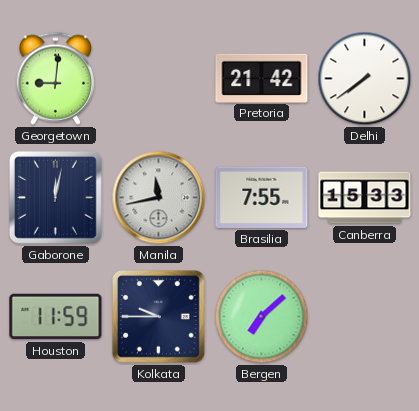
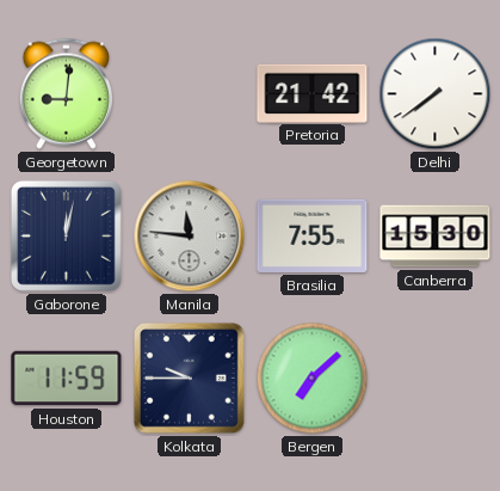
Manila: 11:43 -> 11:46
Canberra: 15:33 -> 15:30
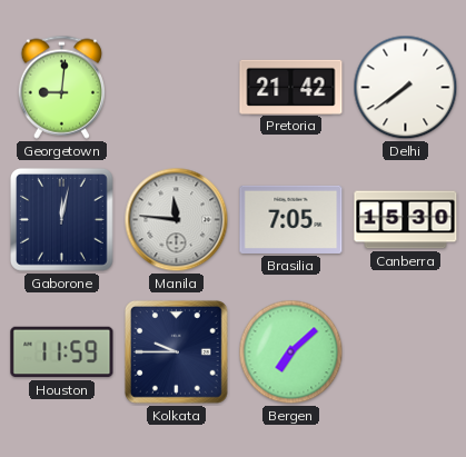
Brasilia: 7:55 -> 7:05
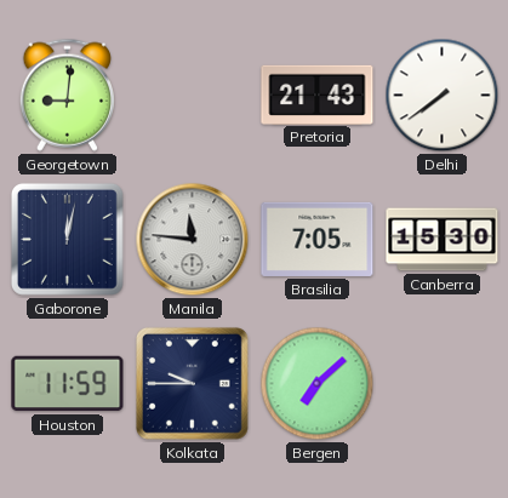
Pretoria: 21:42 -> 21:43
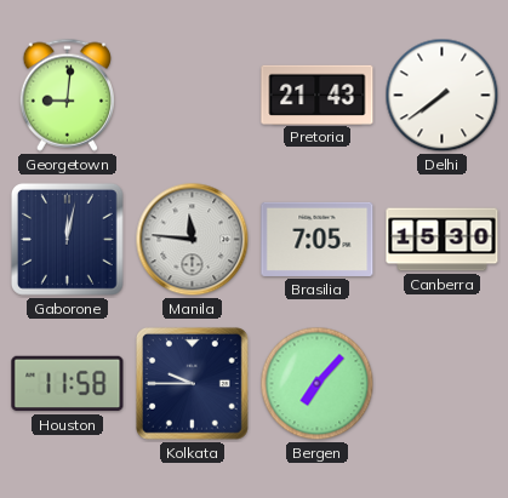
Houston: 11:59 -> 11:58
Bergen: 7:08 -> 7:07
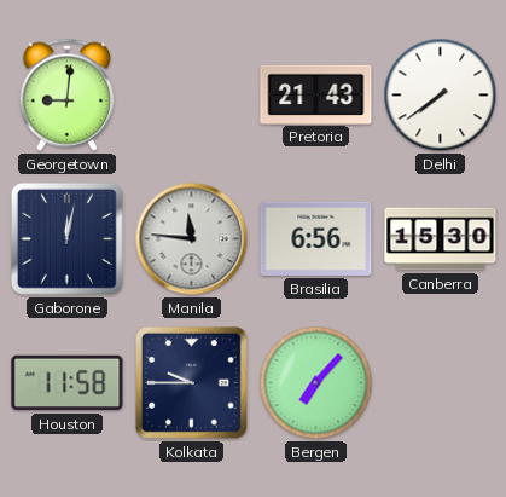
Brasilia: 7:05 -> 6:56
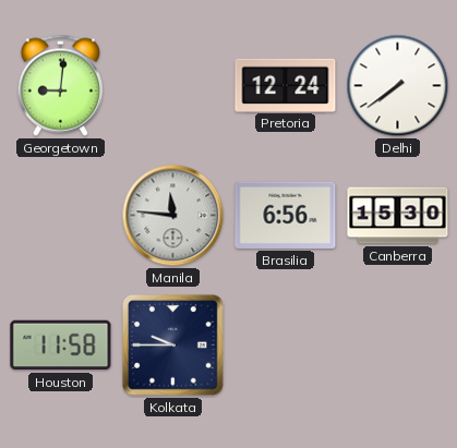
Pretoria: 21:43 -> 12:24
Gaborone: 12:02 -> none
Bergen: 7:07 -> none
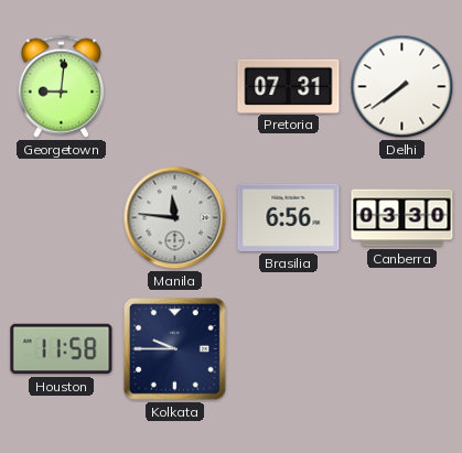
Pretoria: 12:24 -> 07:31
Canberra: 15:30 -> 03:30
